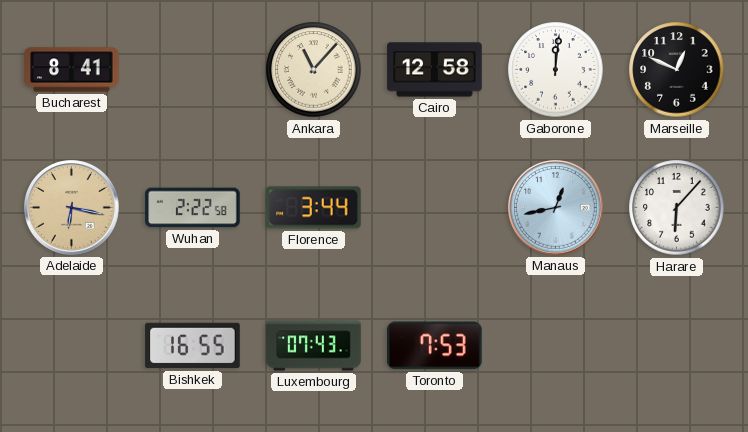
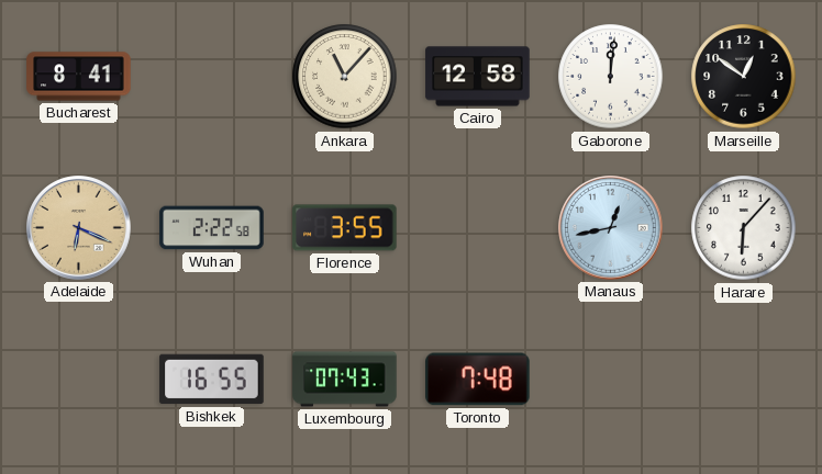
Marseille: 12:49 -> 12:51
Adelaide: 6:17 -> 6:19
Florence: 3:44 -> 3:55
Toronto: 7:53 -> 7:48
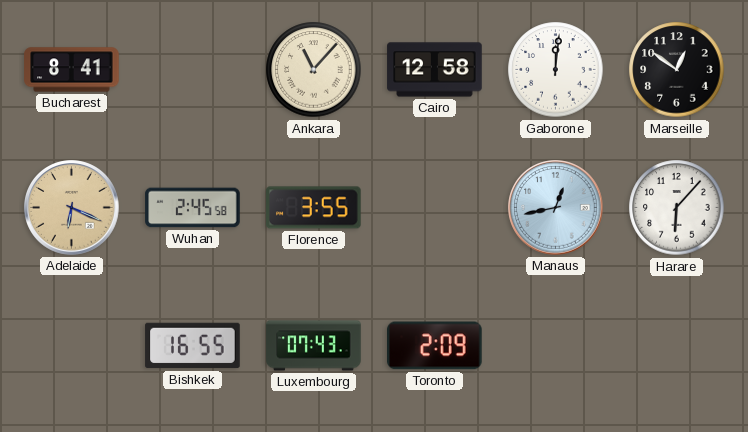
Wuhan: 2:22 -> 2:45
Toronto: 7:48 -> 2:09
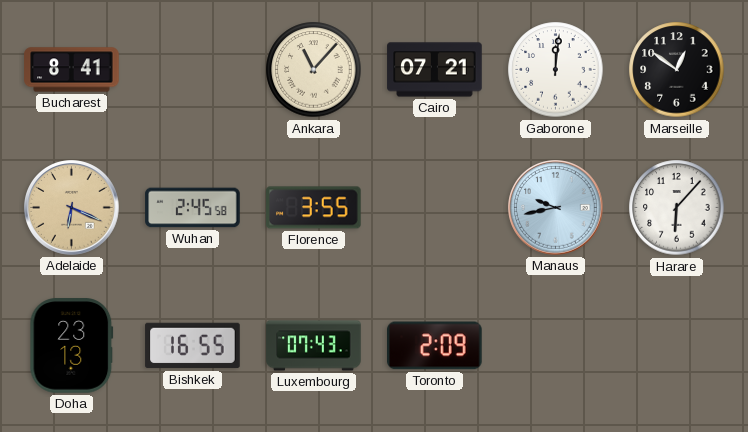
Cairo: 12:58 -> 07:21
Manaus: 12:43 -> 9:43
Doha: none -> 23:13
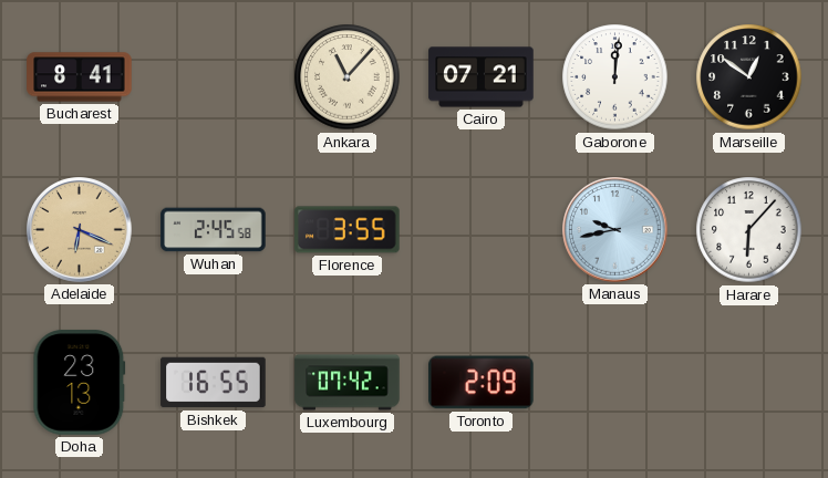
Luxembourg: 07:43 -> 07:42
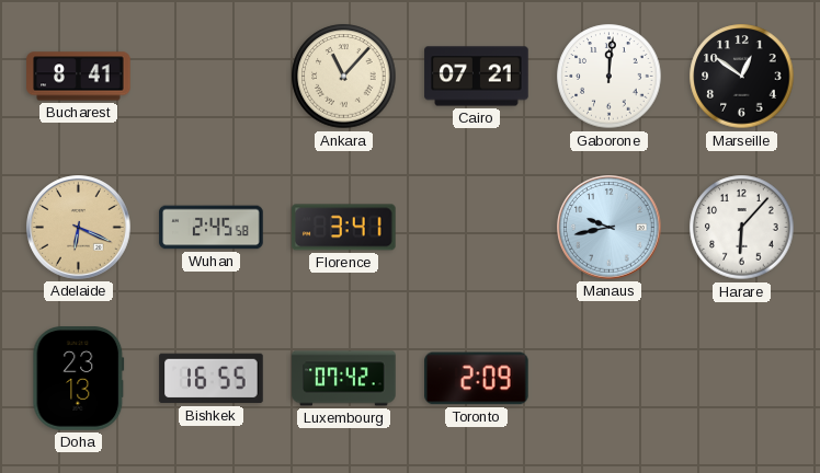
Florence: 3:55 -> 3:41
